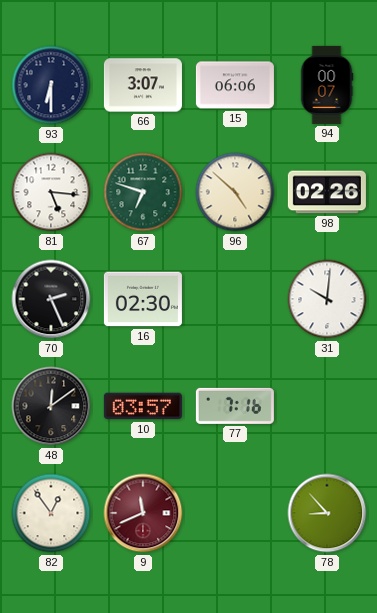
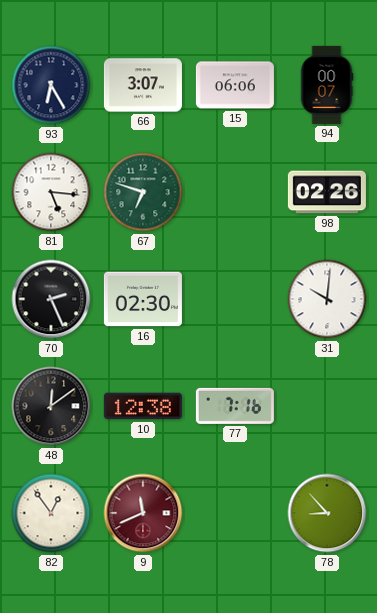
93: 6:30 -> 6:25
96: 4:52 -> none
10: 03:57 -> 12:38
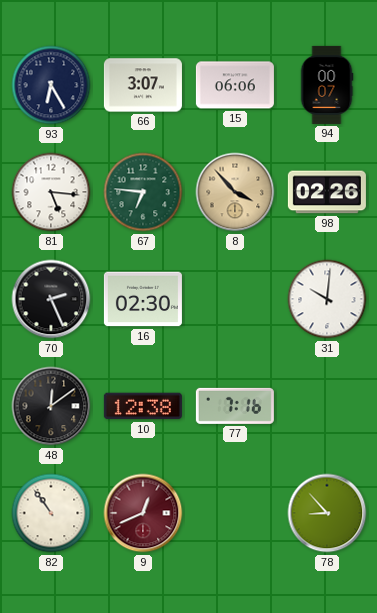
67: 6:48 -> 6:46
8: none -> 3:53
82: 12:54 -> 10:54
9: 11:41 -> 12:41
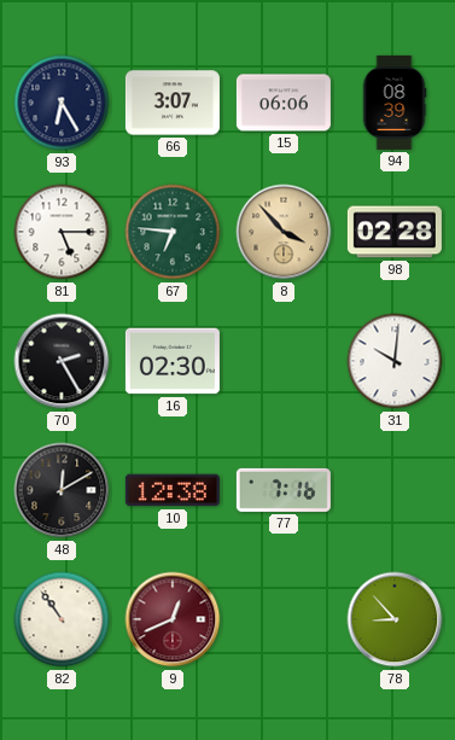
94: 00:07 -> 08:39
81: 5:16 -> 5:15
98: 02:26 -> 02:28
70: 2:26 -> 2:25
48: 12:09 -> 12:10
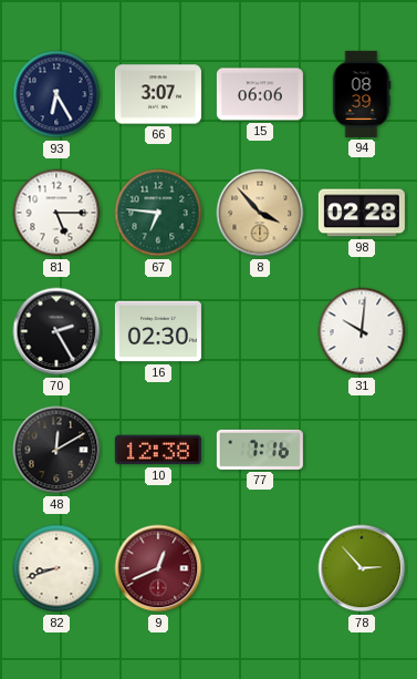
82: 10:54 -> 8:42
78: 8:53 -> 2:53
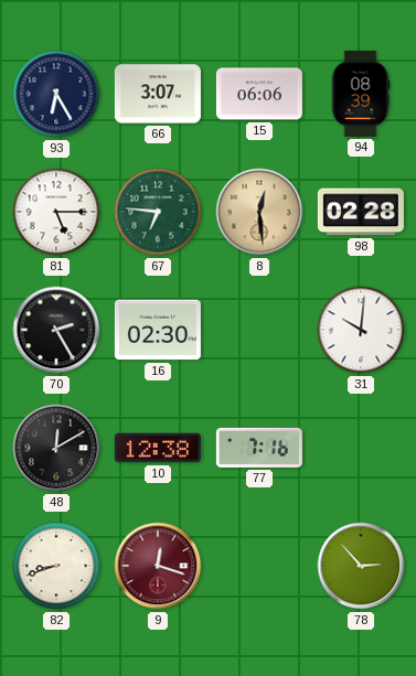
8: 3:53 -> 12:29
9: 12:41 -> 12:18
